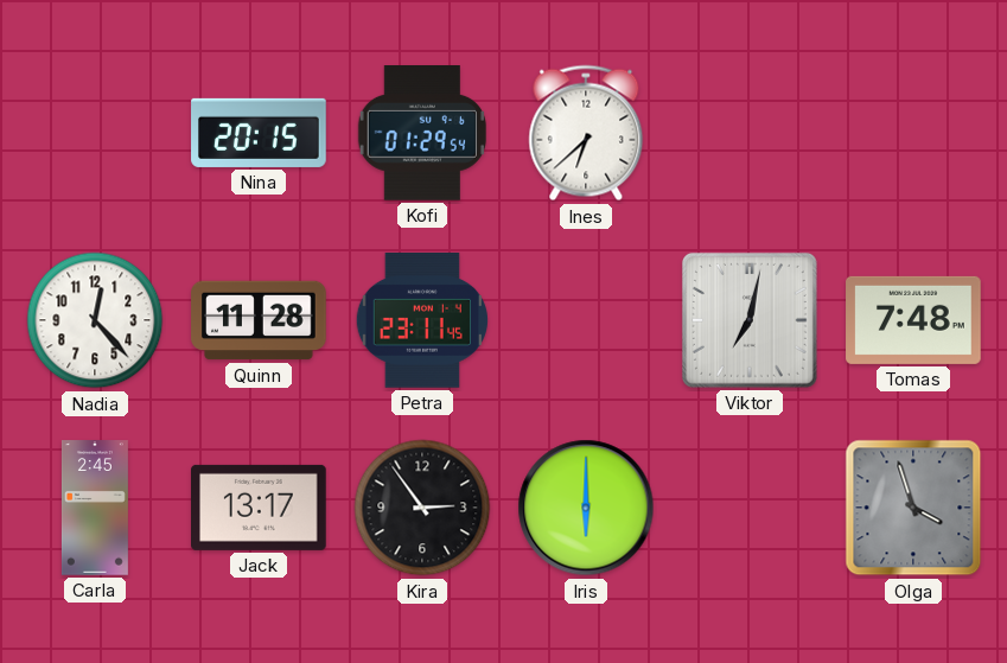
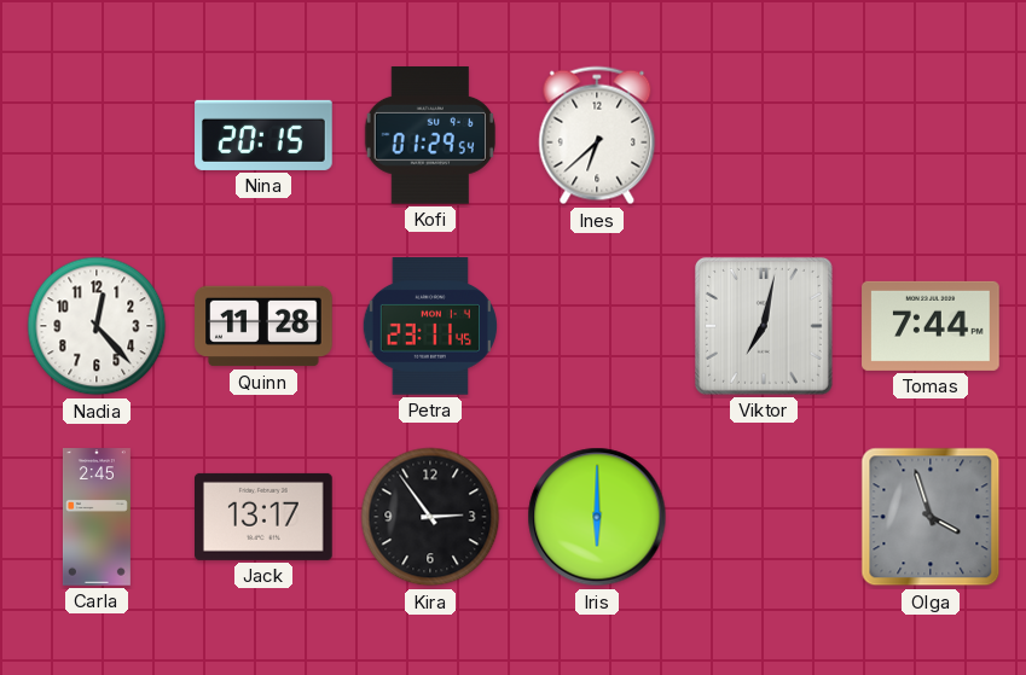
Tomas: 7:48 -> 7:44
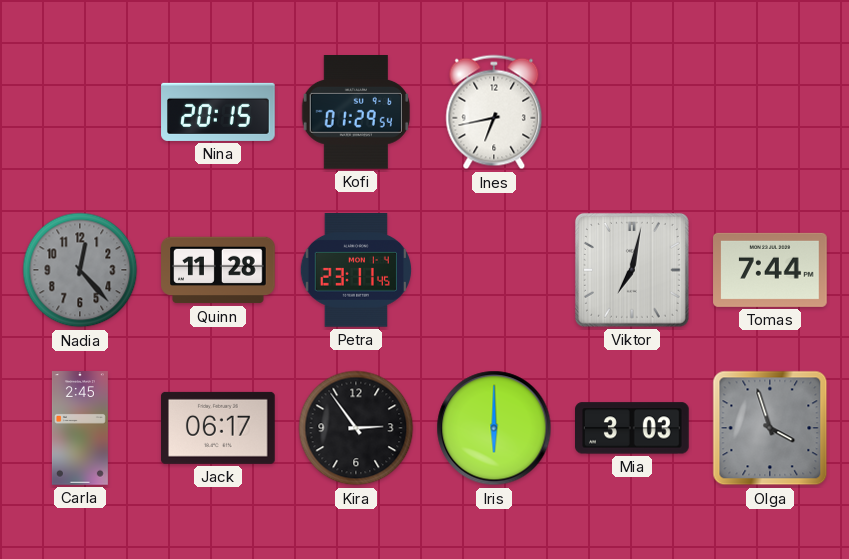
Ines: 6:38 -> 6:43
Nadia dial: white -> grey
Jack: 13:17 -> 06:17
Mia: none -> 3:03
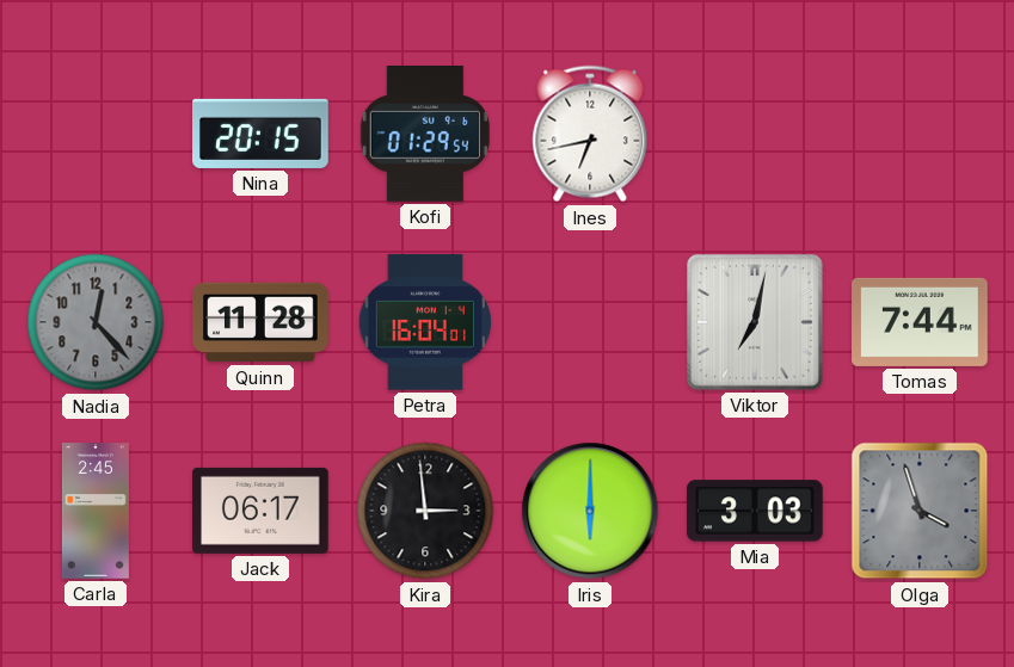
Petra: 23:11 -> 16:04
Kira: 2:54 -> 2:59
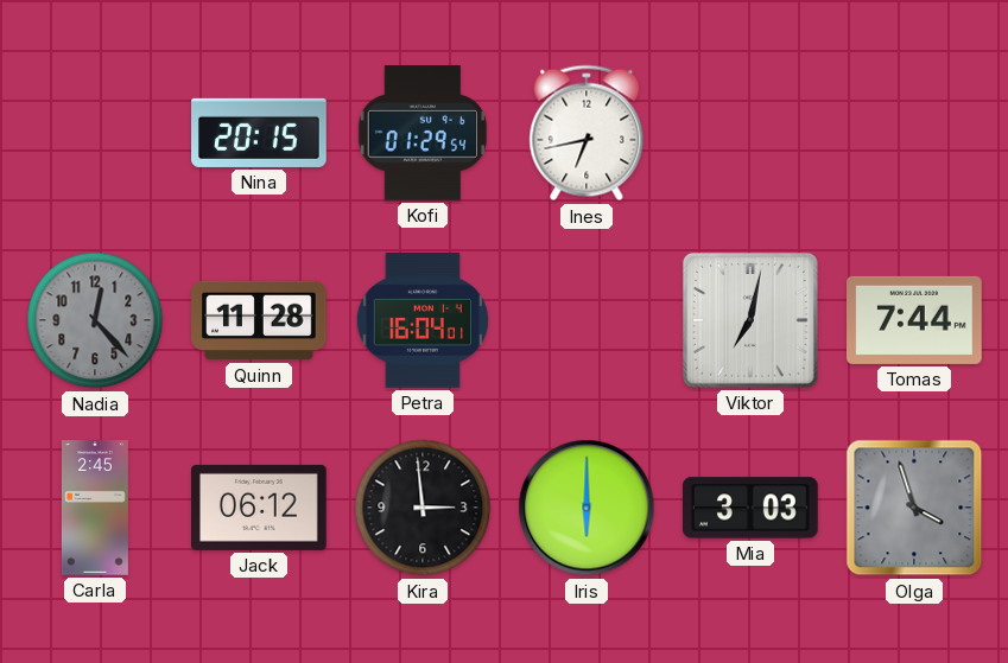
Jack: 06:17 -> 06:12
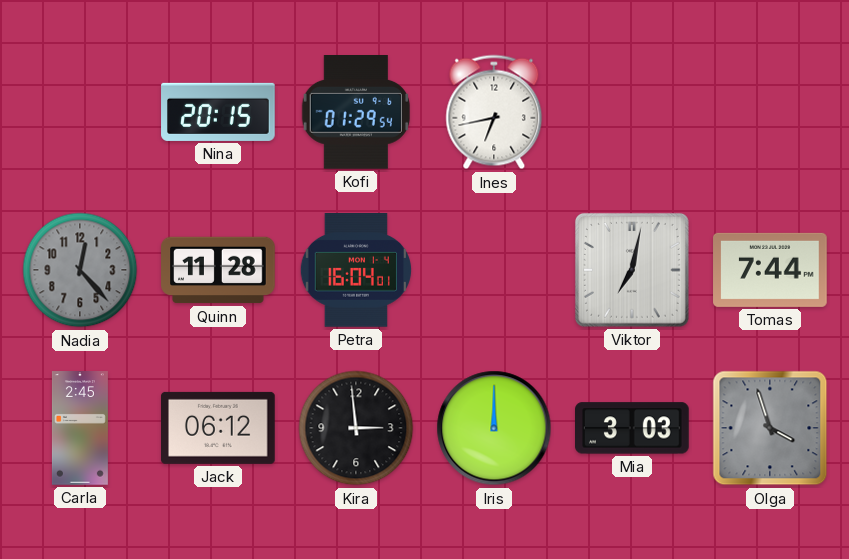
Iris: 6:00 -> 12:00
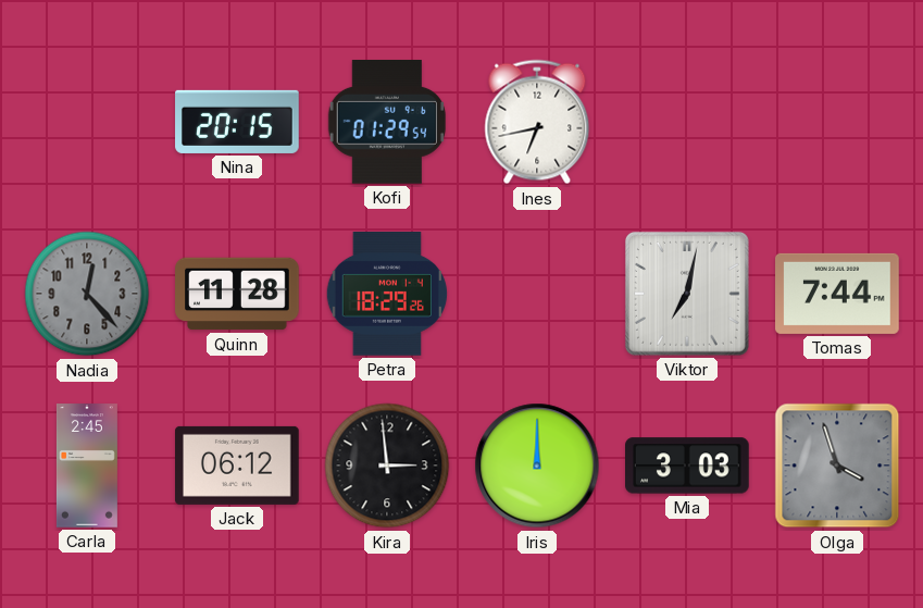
Petra: 16:04 -> 18:29
